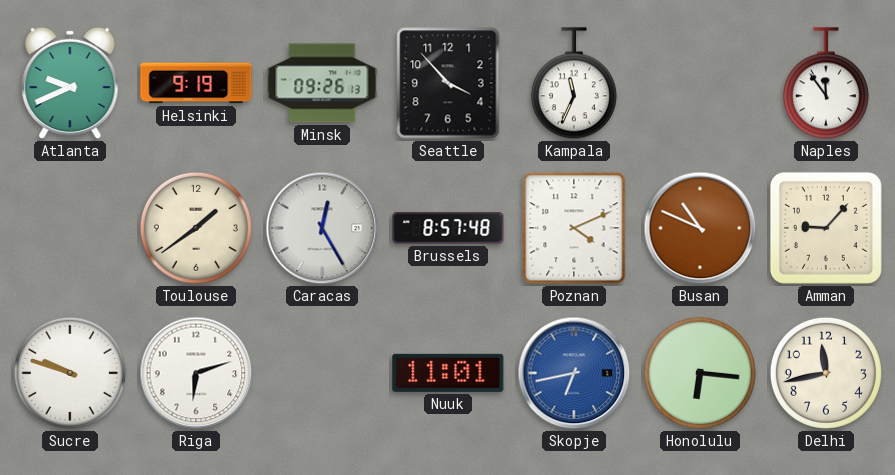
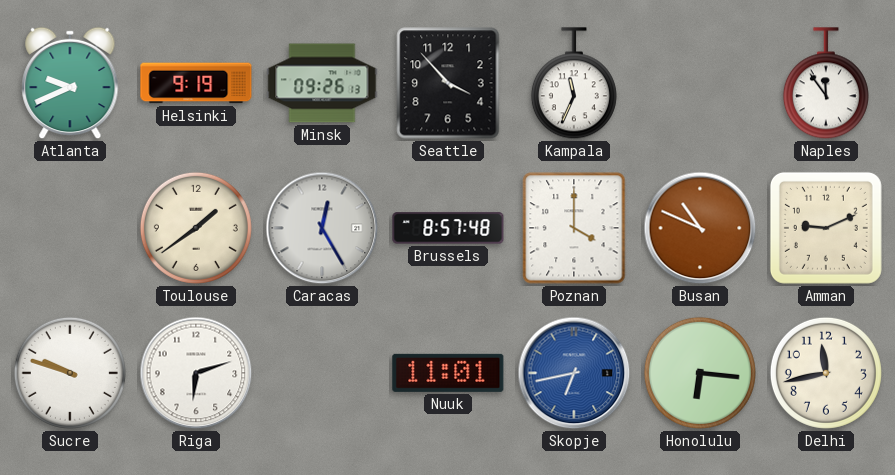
Poznan: 4:11 -> 4:00
Amman: 9:07 -> 9:11
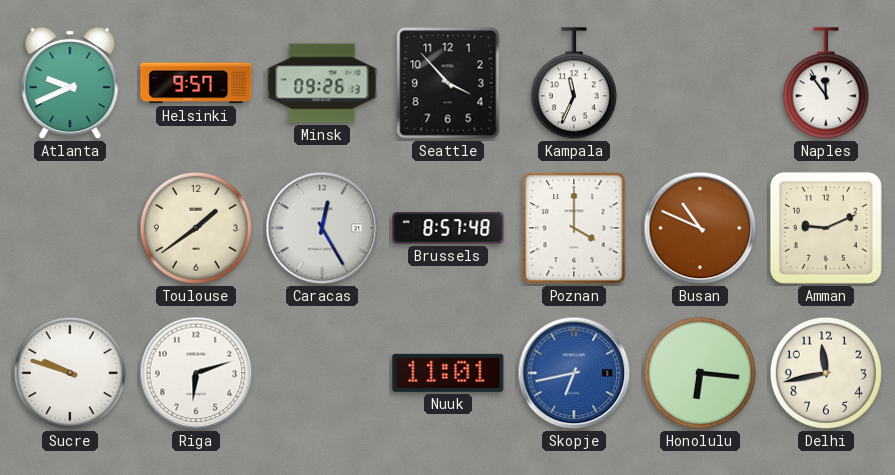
Helsinki: 9:19 -> 9:57
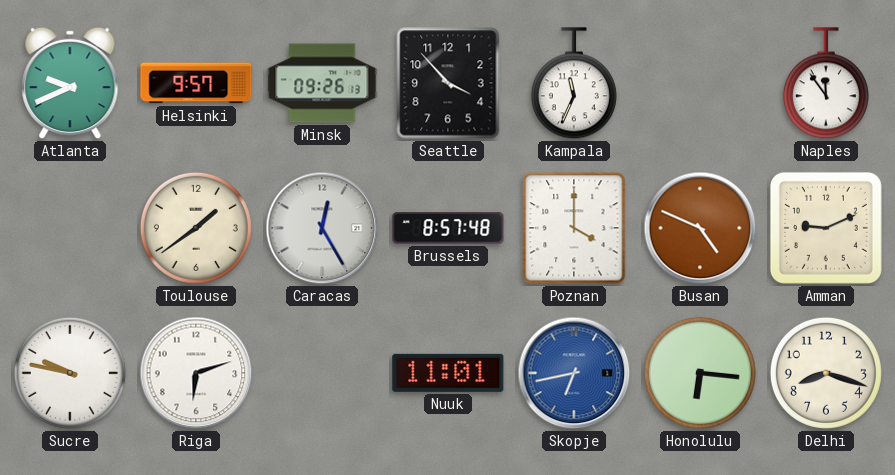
Busan: 10:49 -> 4:49
Sucre: 9:48 -> 9:47
Delhi: 11:43 -> 8:18
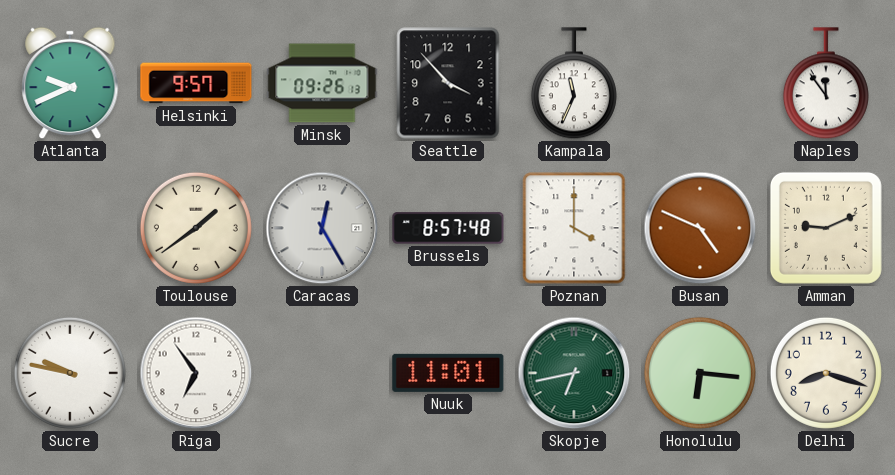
Riga: 6:12 -> 6:54
Skopje dial: blue -> green
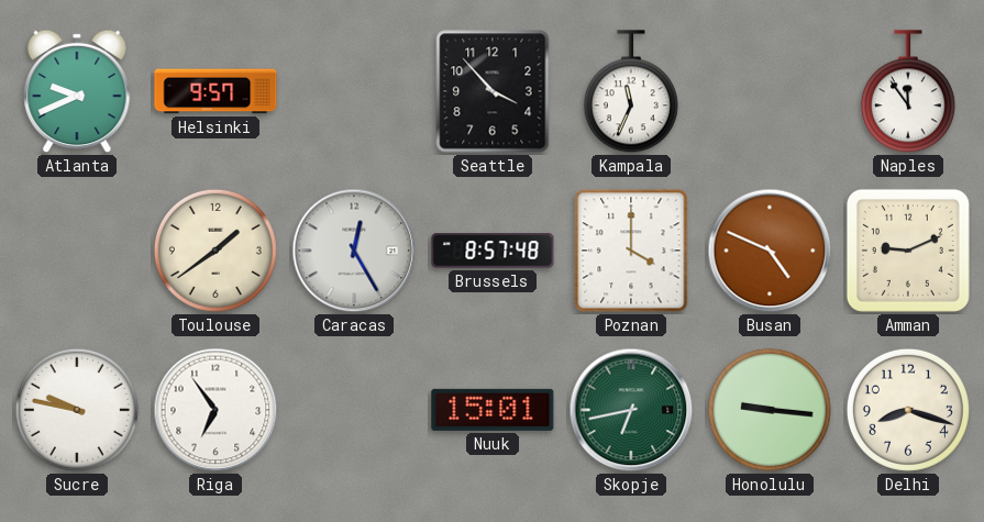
Minsk: 09:26 -> none
Nuuk: 11:01 -> 15:01
Honolulu: 6:16 -> 9:16
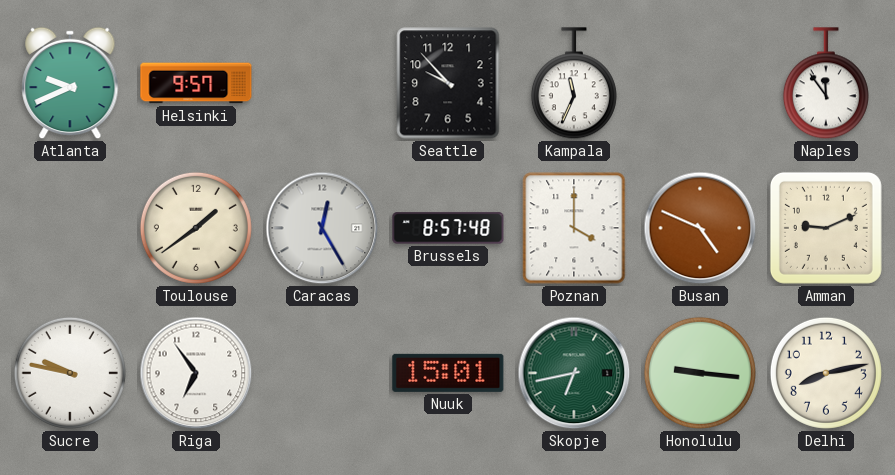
Seattle: 3:53 -> 9:53
Delhi: 8:18 -> 8:13
